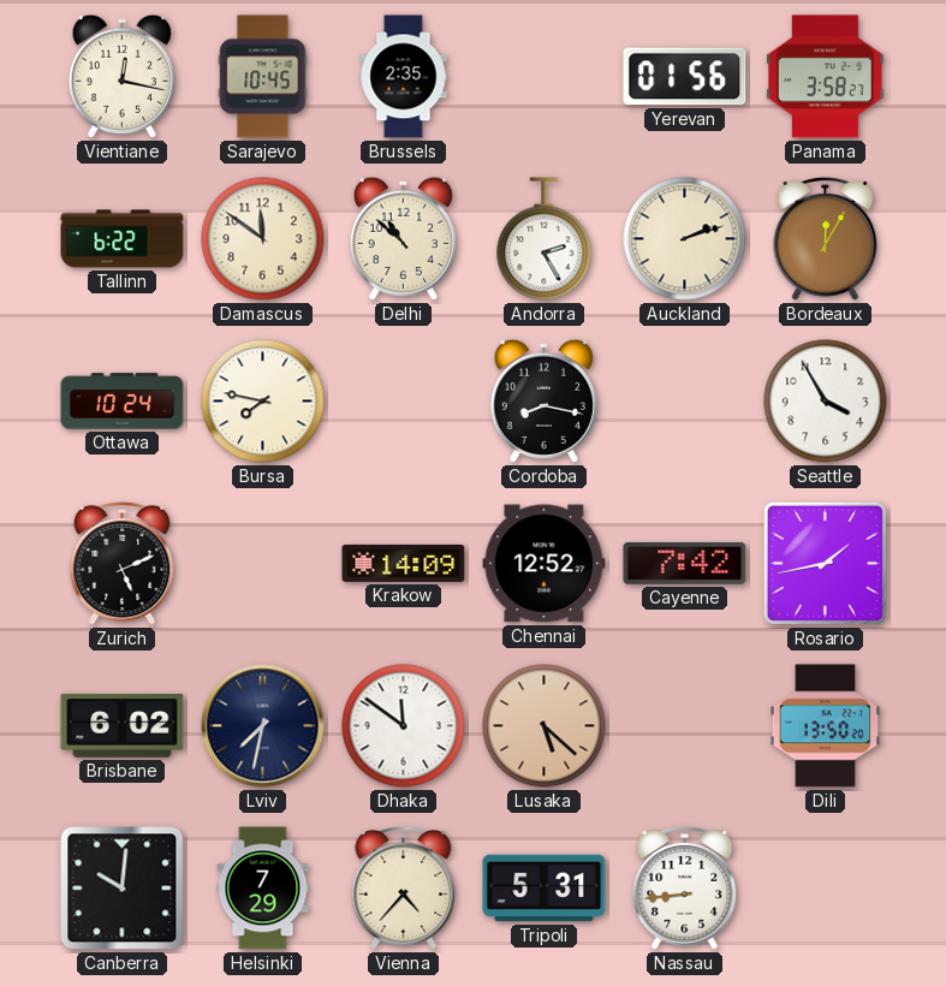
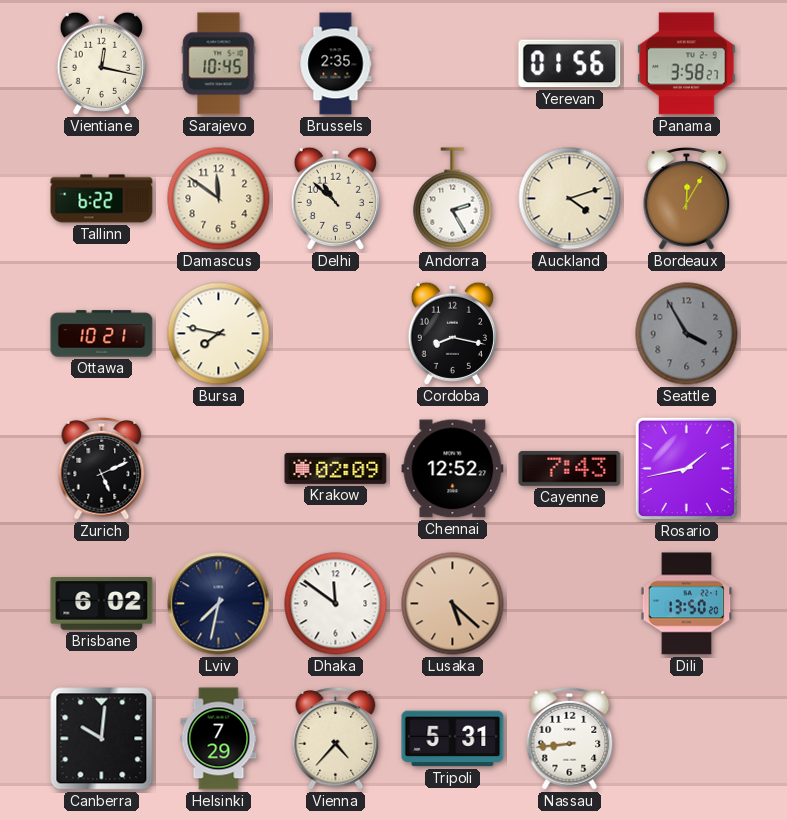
Auckland: 2:12 -> 4:12
Ottawa: 10:24 -> 10:21
Seattle dial: white -> grey
Krakow: 14:09 -> 02:09
Cayenne: 7:42 -> 7:43
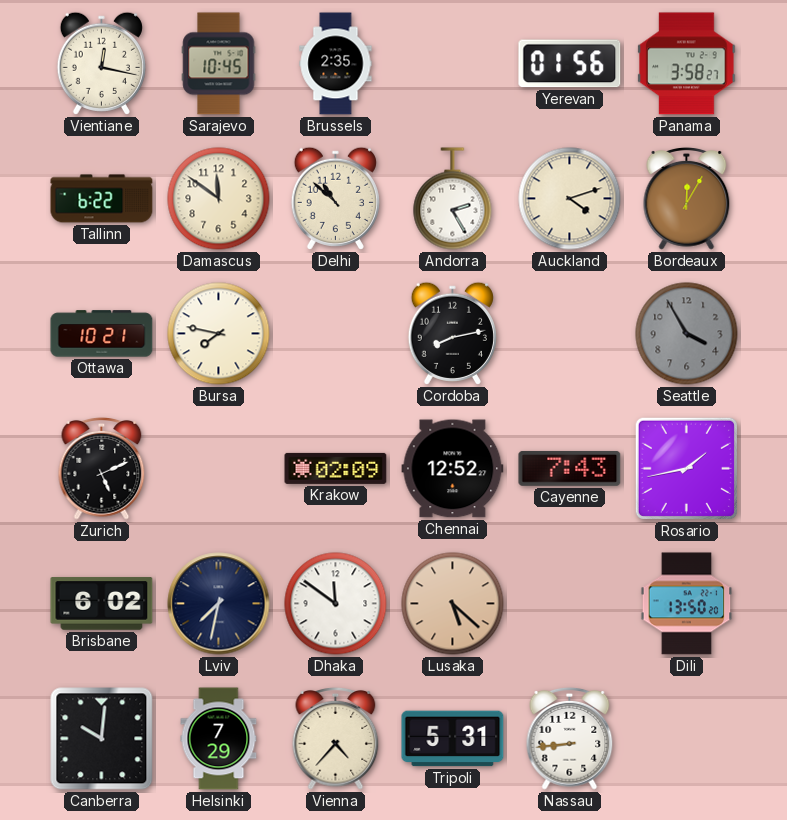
Cordoba: 8:17 -> 8:13
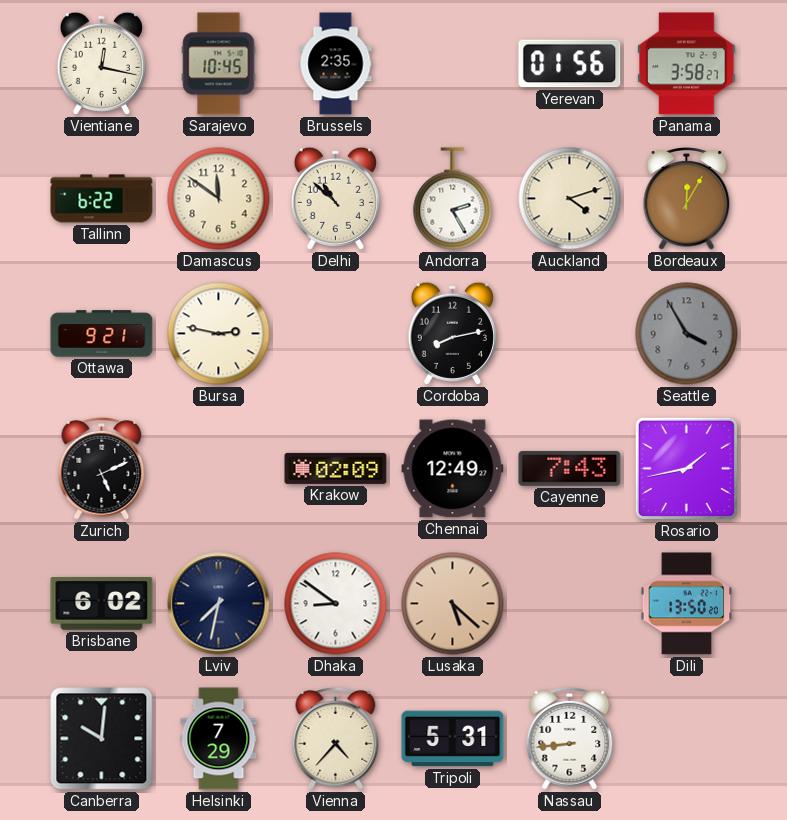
Ottawa: 10:21 -> 9:21
Bursa: 7:47 -> 2:47
Chennai: 12:52 -> 12:49
Dhaka: 11:51 -> 8:51
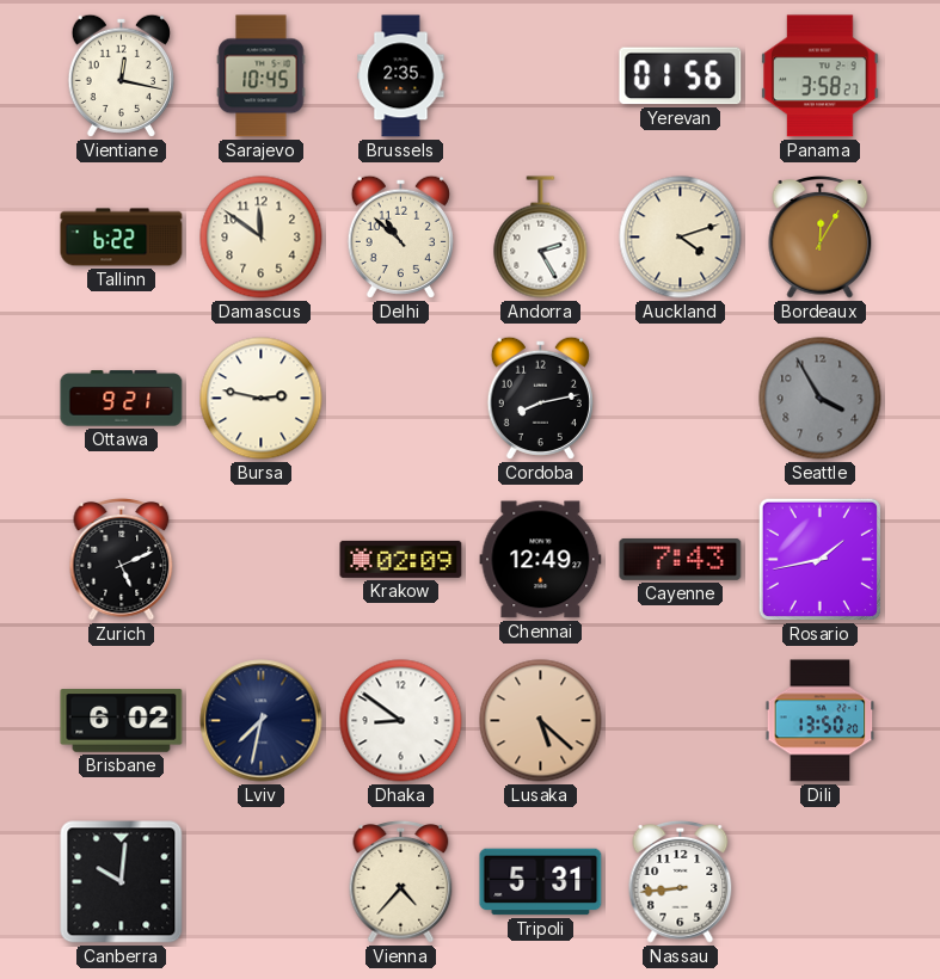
Helsinki: 7:29 -> none
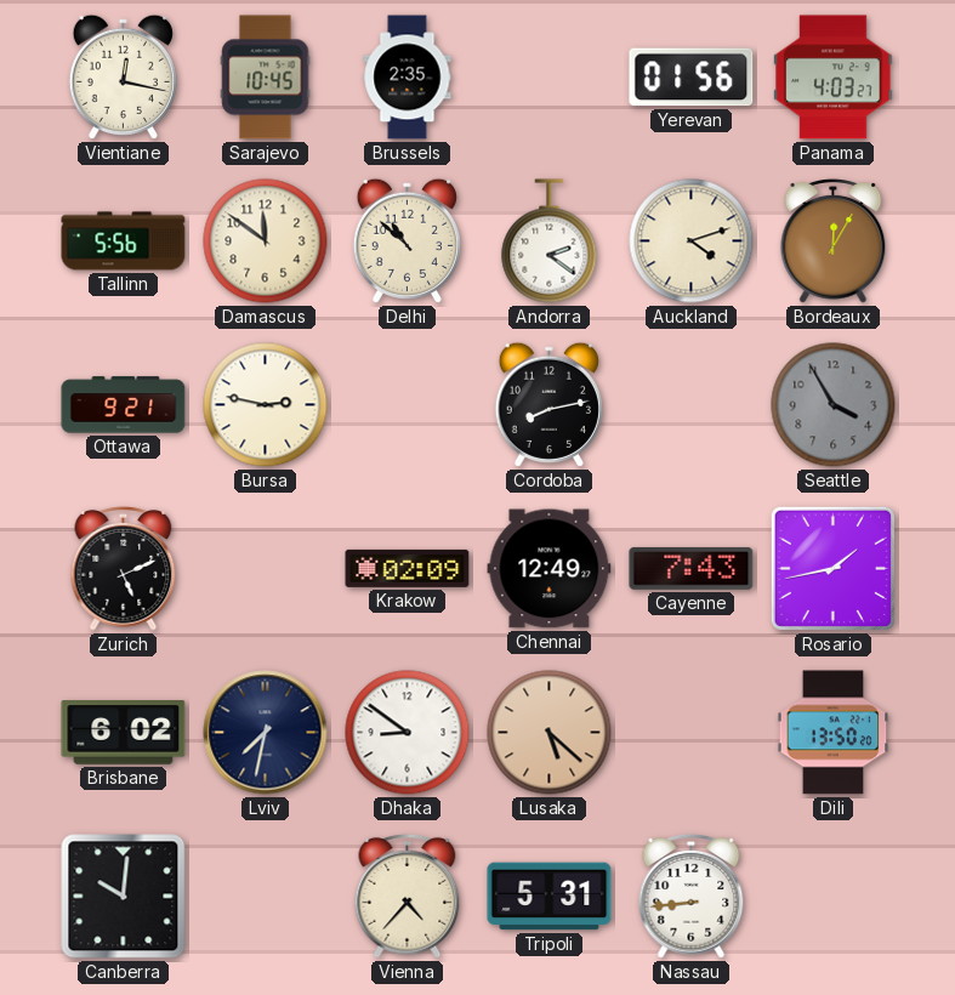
Panama: 3:58 -> 4:03
Tallinn: 6:22 -> 5:56
Andorra: 2:25 -> 2:21
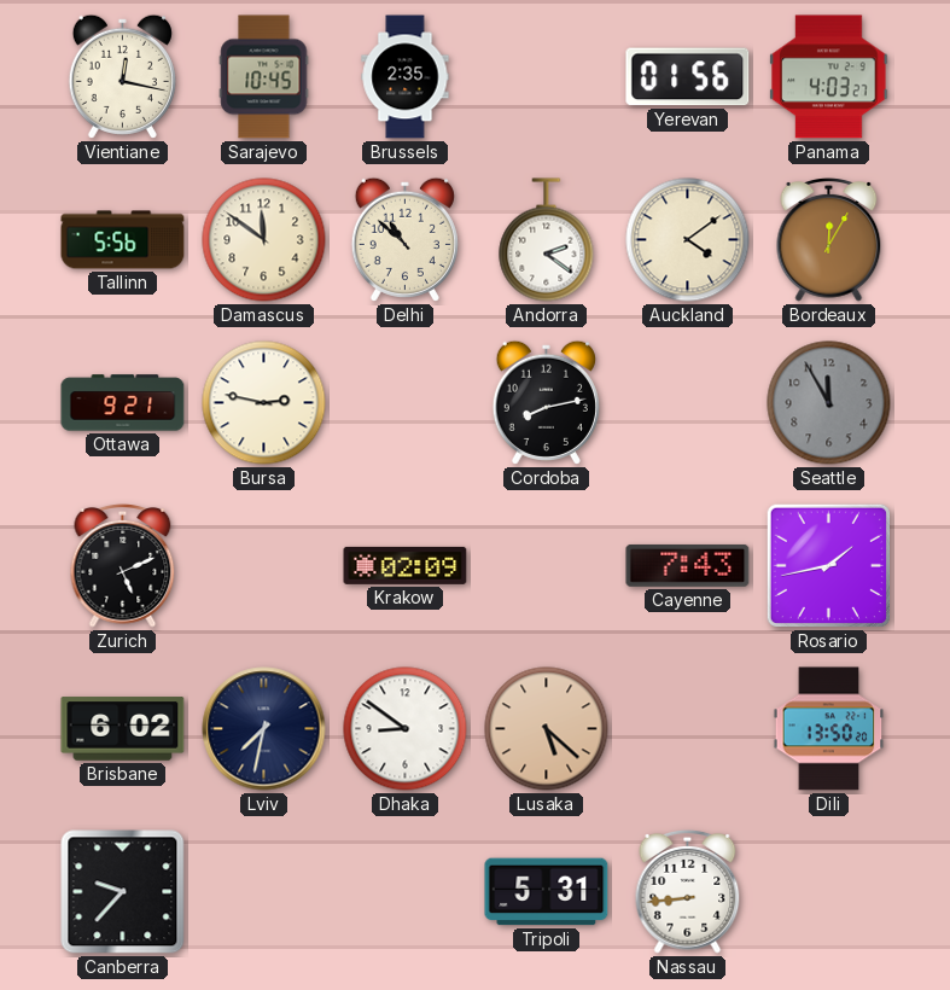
Auckland: 4:12 -> 4:09
Seattle: 3:55 -> 11:55
Chennai: 12:49 -> none
Canberra: 10:01 -> 9:37
Vienna: 4:37 -> none
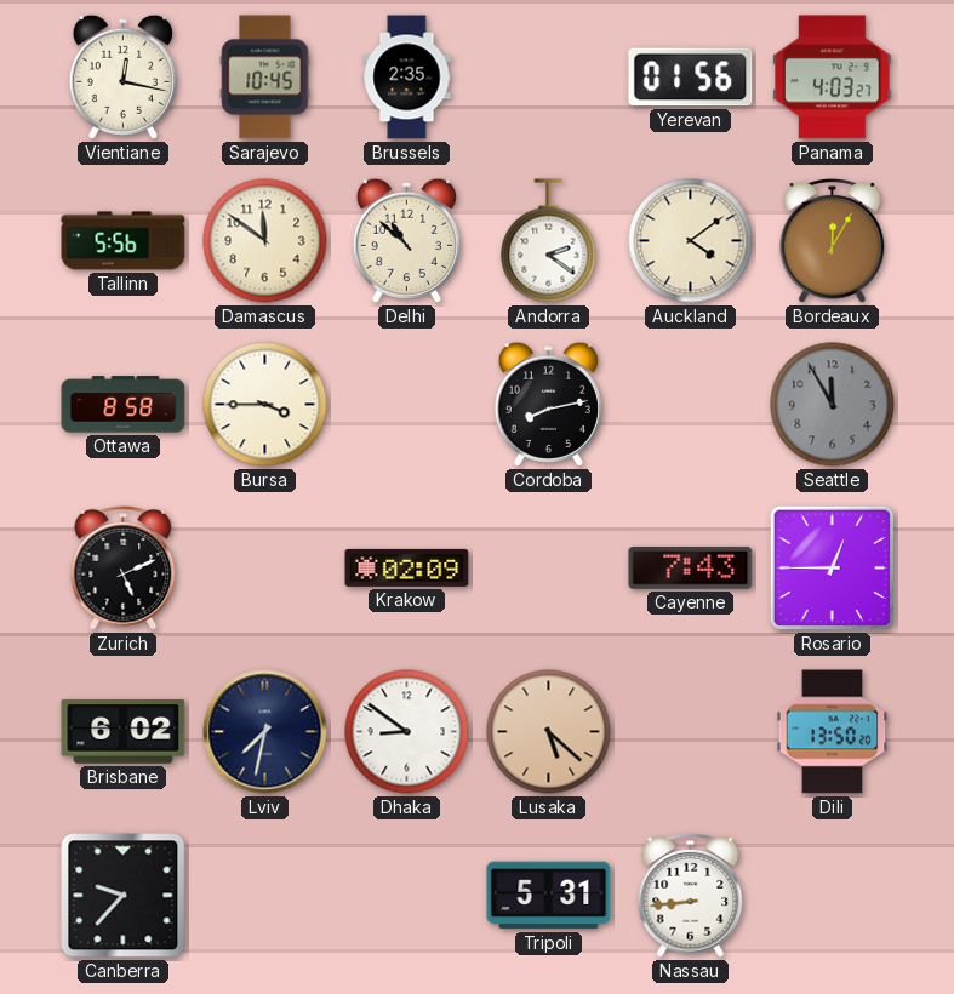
Ottawa: 9:21 -> 8:58
Bursa: 2:47 -> 3:45
Rosario: 1:43 -> 12:45
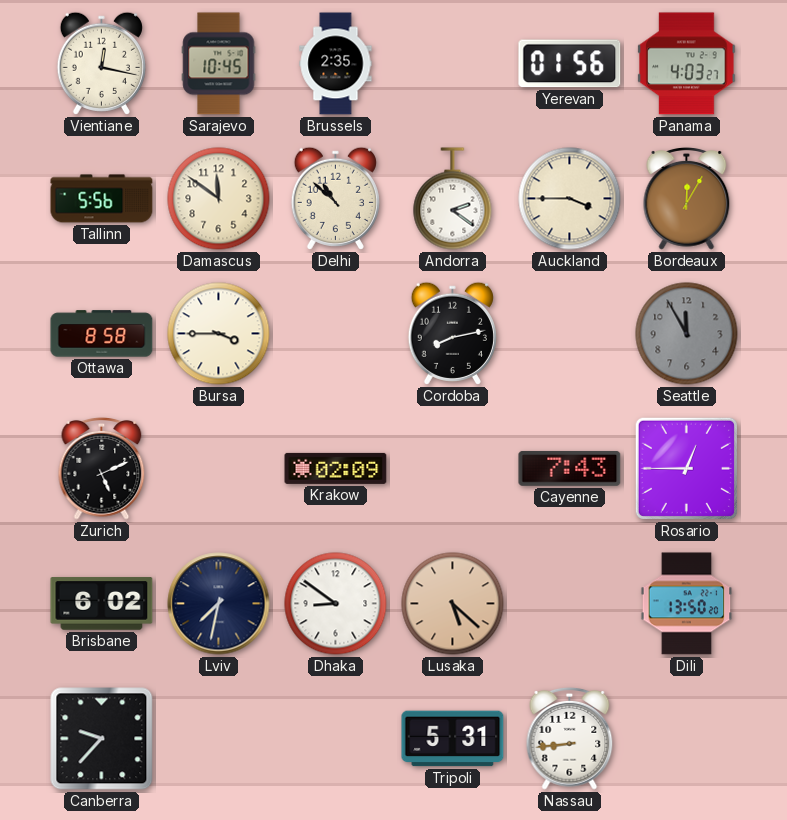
Auckland: 4:09 -> 3:45
